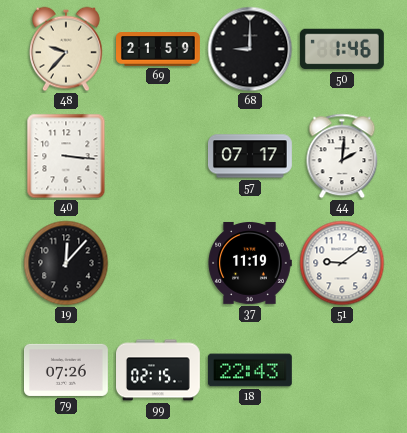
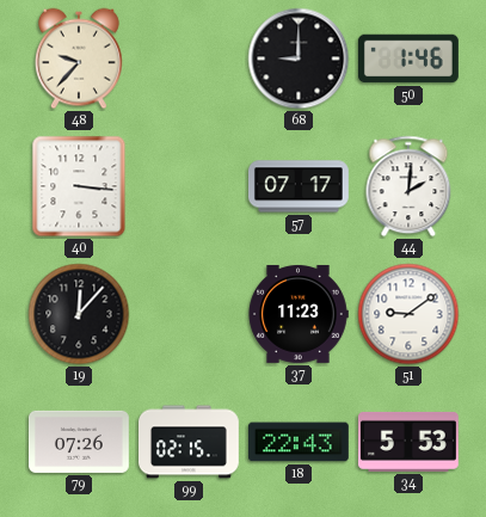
69: 21:59 -> none
37: 11:19 -> 11:23
34: none -> 5:53
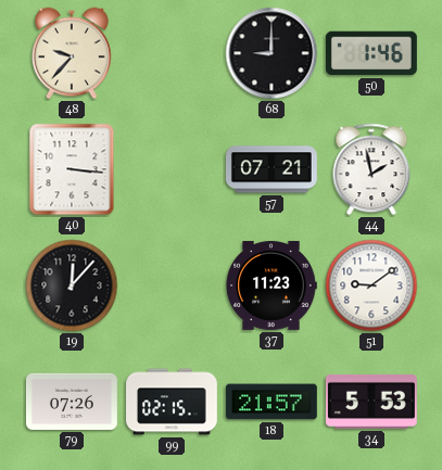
57: 07:17 -> 07:21
44: 2:01 -> 1:58
18: 22:43 -> 21:57
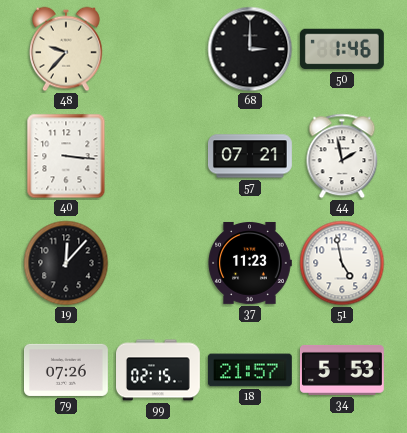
68: 9:00 -> 3:00
51: 9:09 -> 4:58
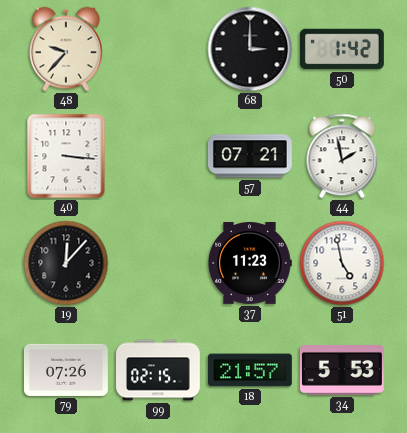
50: 1:46 -> 1:42
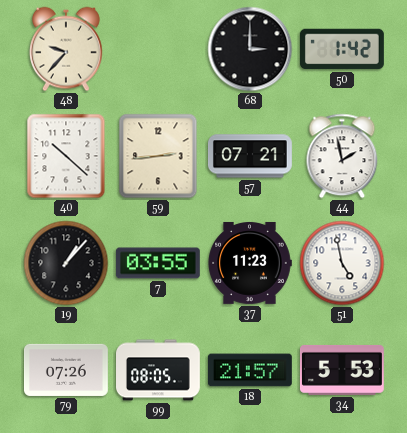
40: 3:16 -> 10:22
59: none -> 2:44
19: 12:07 -> 1:07
7: none -> 03:55
99: 02:15 -> 08:05
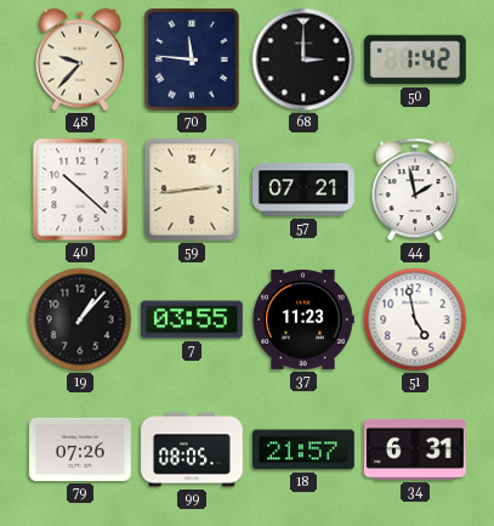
70: none -> 11:46
34: 5:53 -> 6:31
